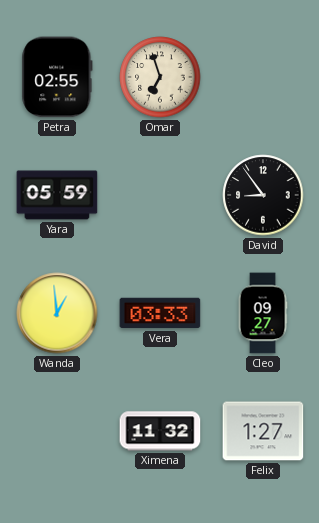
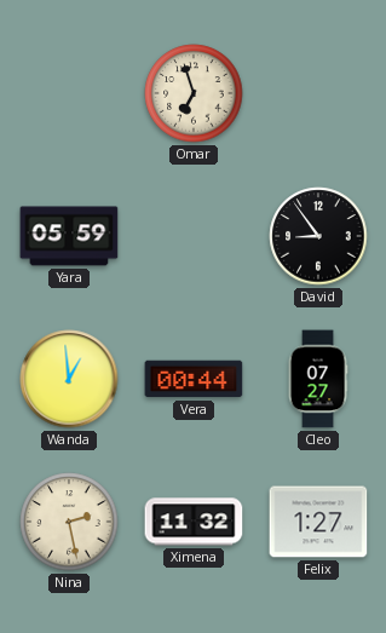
Petra: 02:55 -> none
Vera: 03:33 -> 00:44
Cleo: 09:27 -> 07:27
Nina: none -> 2:28
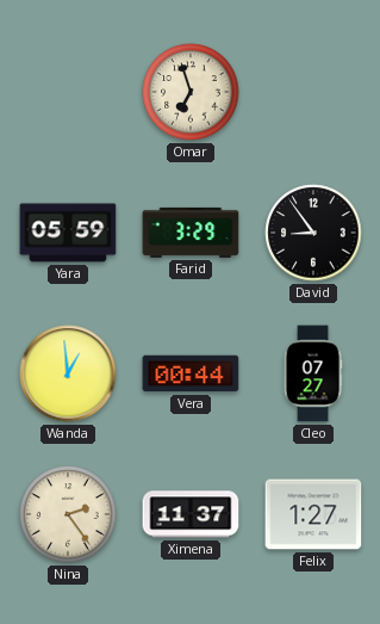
Farid: none -> 3:29
Nina: 2:28 -> 2:24
Ximena: 11:32 -> 11:37
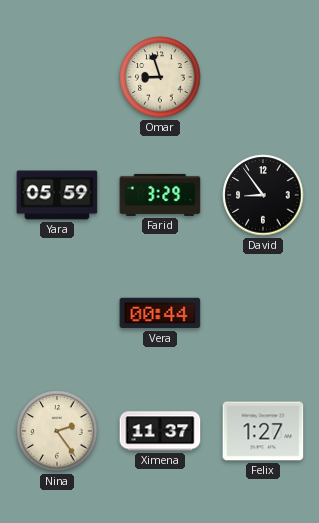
Omar: 6:57 -> 8:57
Wanda: 12:59 -> none
Cleo: 07:27 -> none
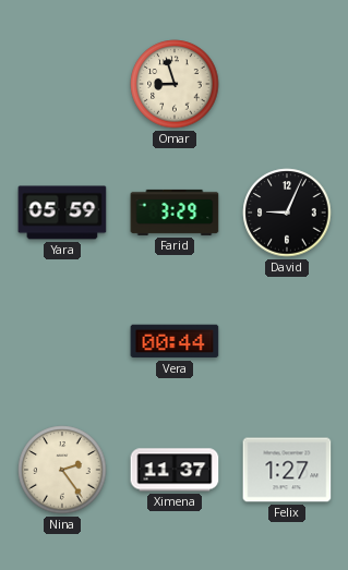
David: 8:54 -> 9:04
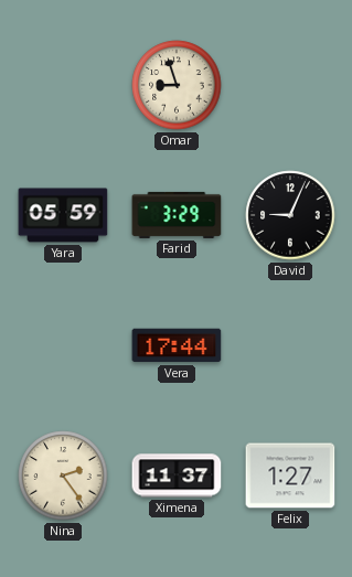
Vera: 00:44 -> 17:44
